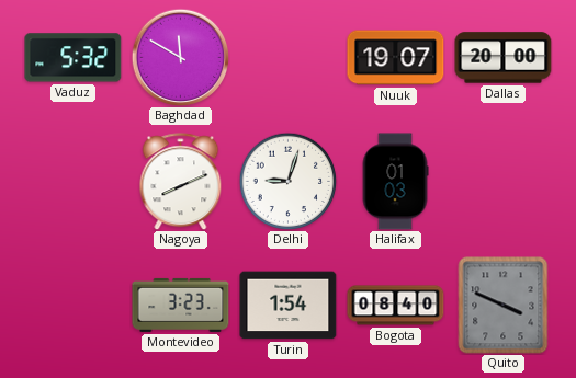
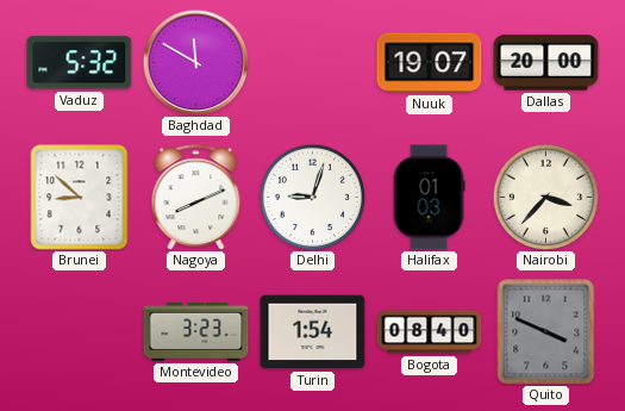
Brunei: none -> 8:52
Nairobi: none -> 3:37
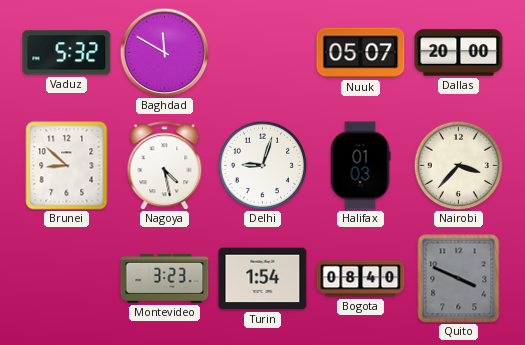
Nuuk: 19:07 -> 05:07
Nagoya: 8:11 -> 4:28
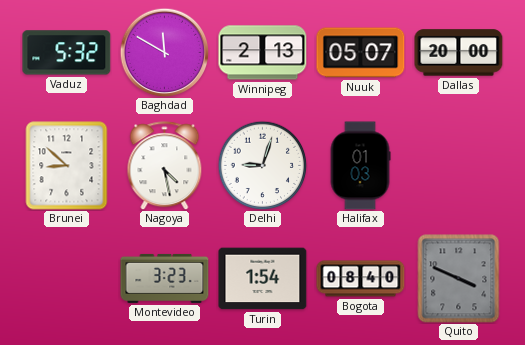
Winnipeg: none -> 2:13
Nairobi: 3:37 -> none
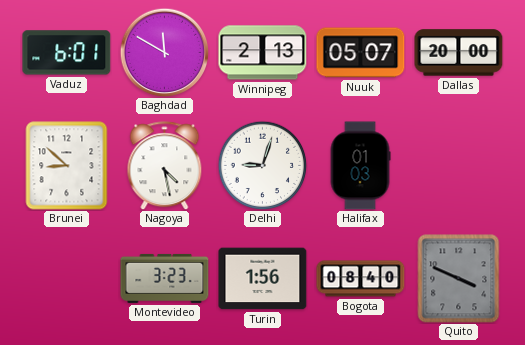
Vaduz: 5:32 -> 6:01
Turin: 1:54 -> 1:56
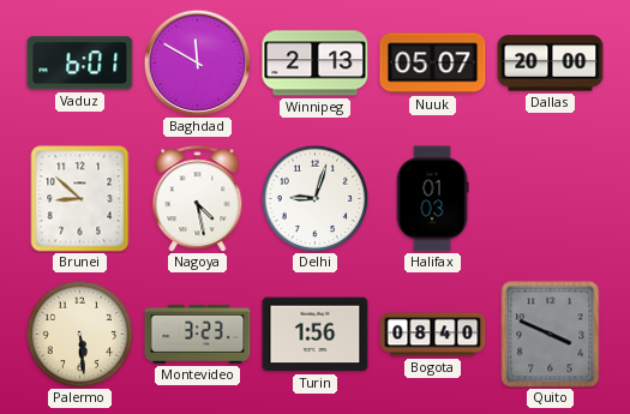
Palermo: none -> 5:29
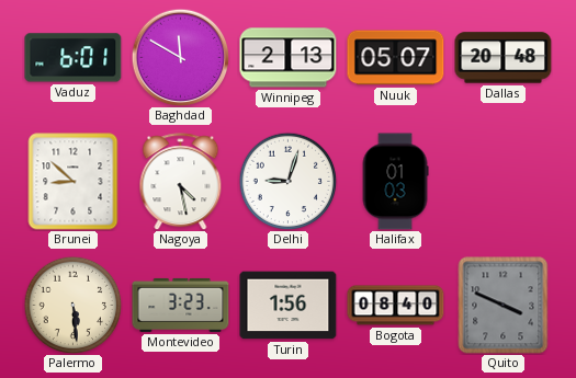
Dallas: 20:00 -> 20:48
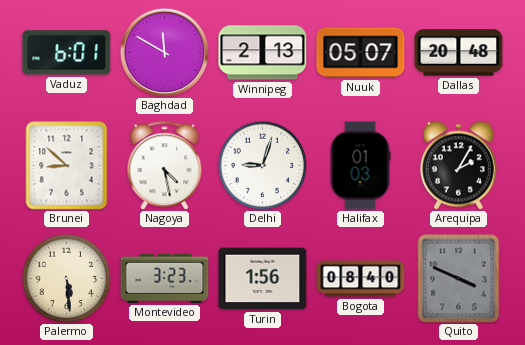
Arequipa: none -> 2:05
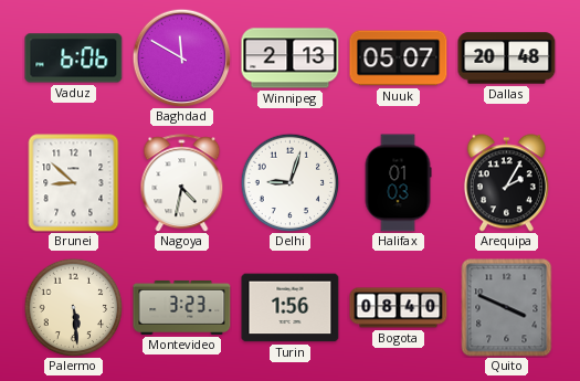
Vaduz: 6:01 -> 6:06
Nagoya: 4:28 -> 4:32
